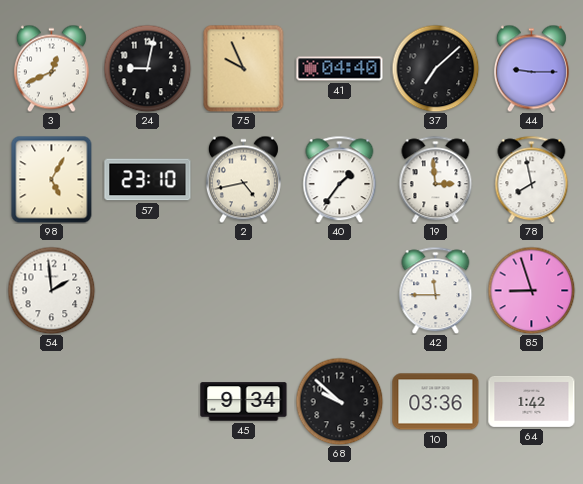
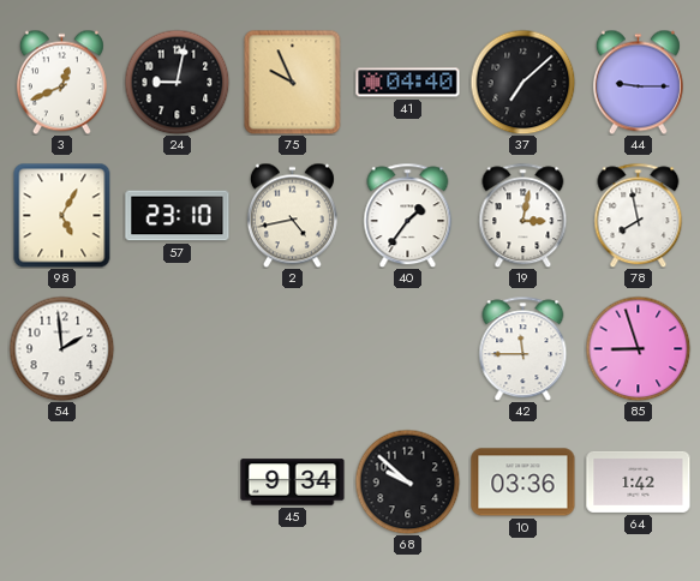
19: 2:59 -> 3:02
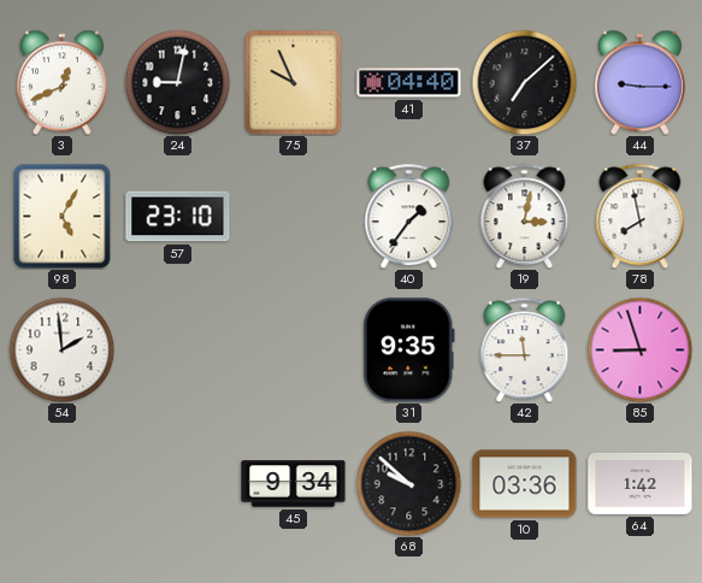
2: 4:43 -> none
31: none -> 9:35
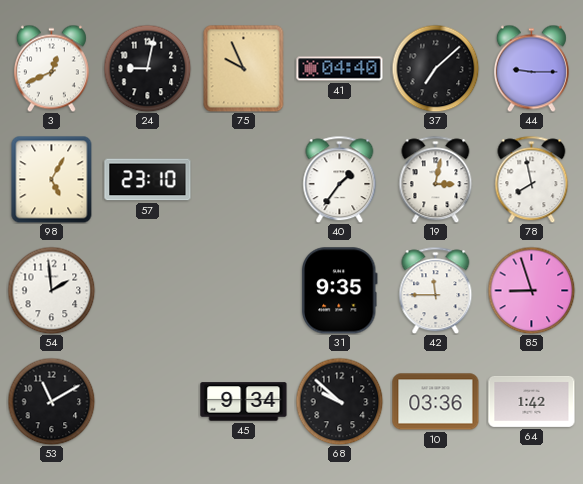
53: none -> 11:10
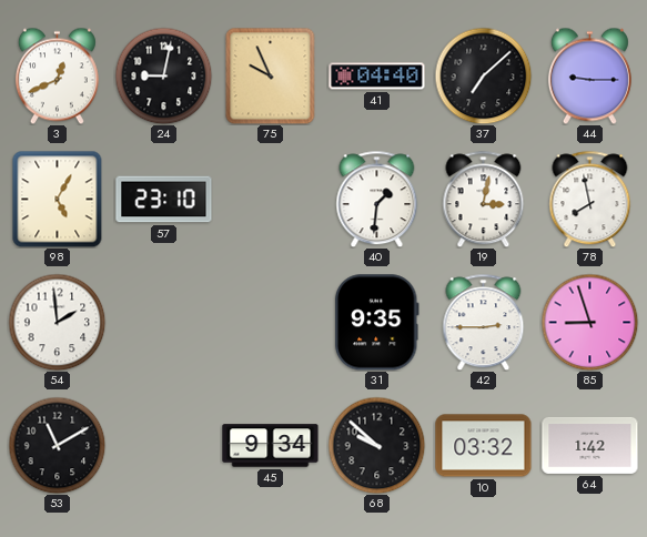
40: 1:36 -> 1:31
42: 11:45 -> 2:45
10: 03:36 -> 03:32
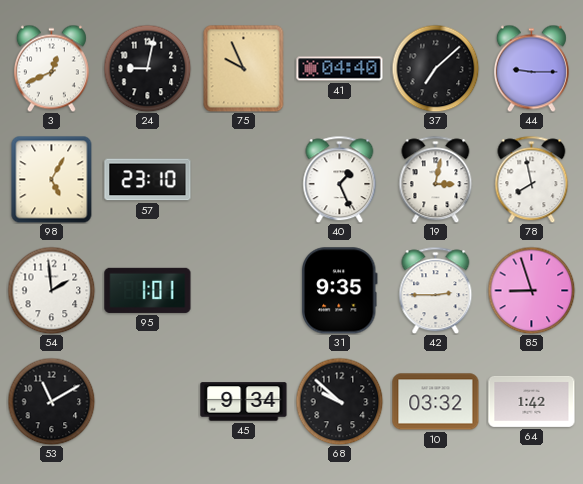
40: 1:31 -> 1:26
95: none -> 1:01
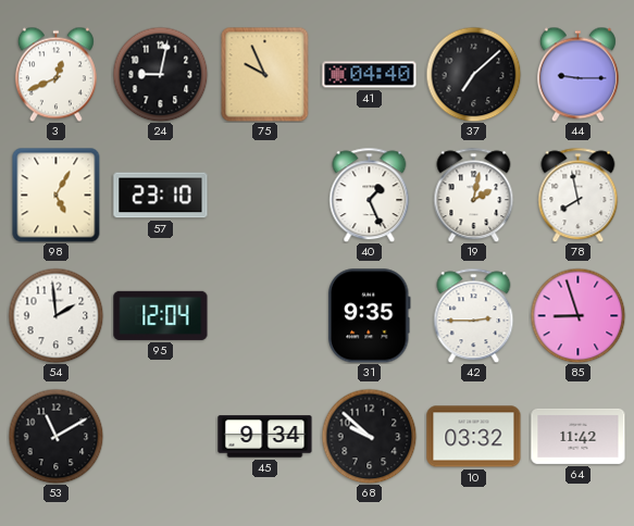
19: 3:02 -> 2:02
95: 1:01 -> 12:04
64: 1:42 -> 11:42
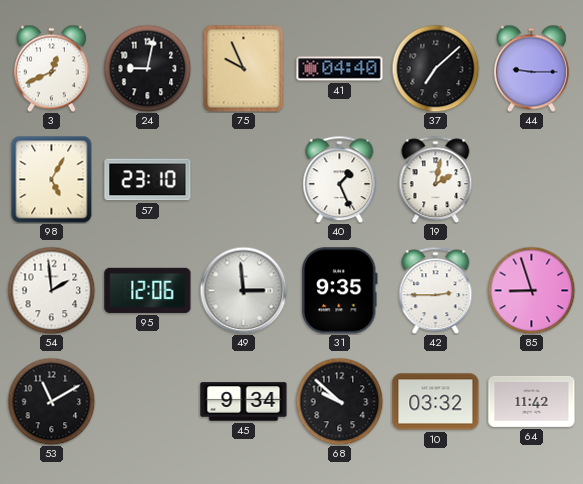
78: 7:58 -> none
95: 12:04 -> 12:06
49: none -> 2:59
